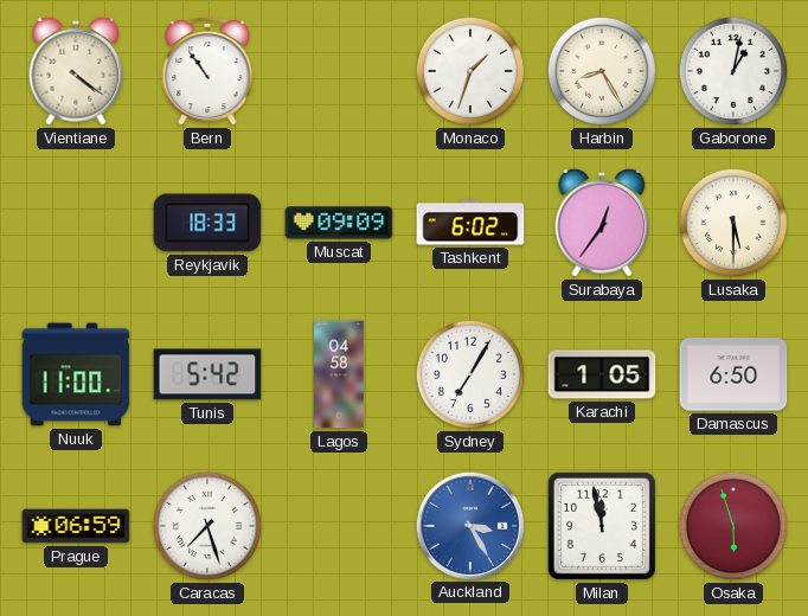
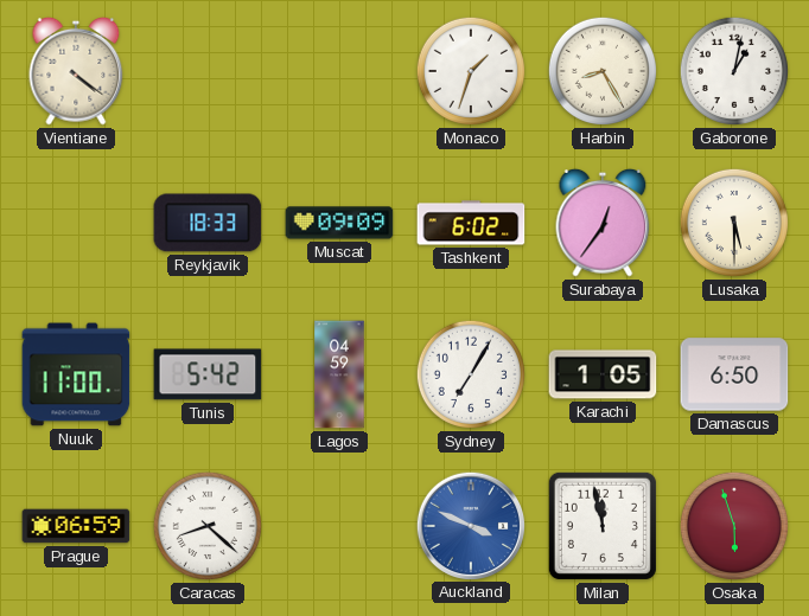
Bern: 10:54 -> none
Lagos: 04:58 -> 04:59
Caracas: 7:27 -> 8:22
Auckland: 3:25 -> 3:49
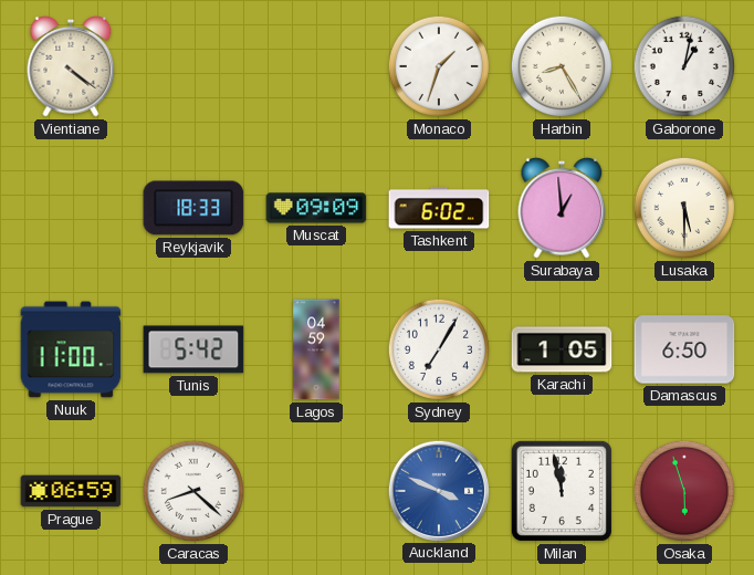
Surabaya: 12:36 -> 12:59
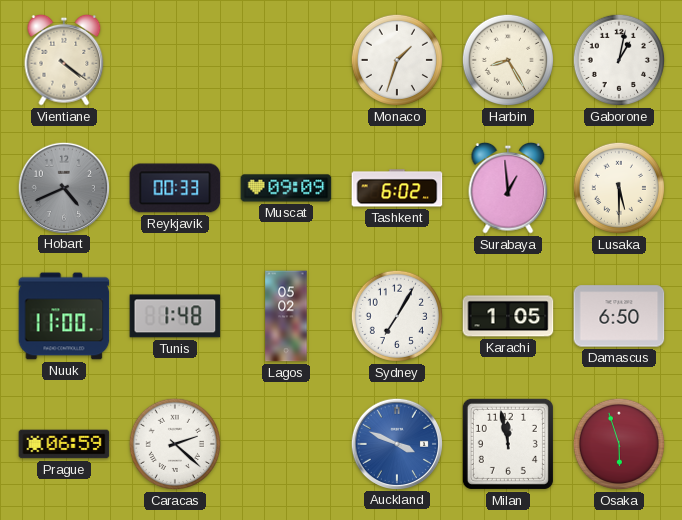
Hobart: none -> 4:41
Reykjavik: 18:33 -> 00:33
Tunis: 5:42 -> 1:48
Lagos: 04:59 -> 05:02
Caracas: 8:22 -> 2:22
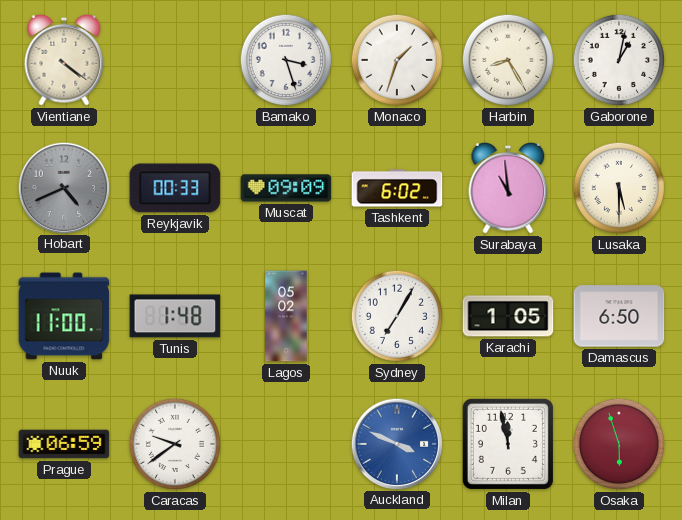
Bamako: none -> 3:27
Surabaya: 12:59 -> 10:59
Caracas: 2:22 -> 9:39
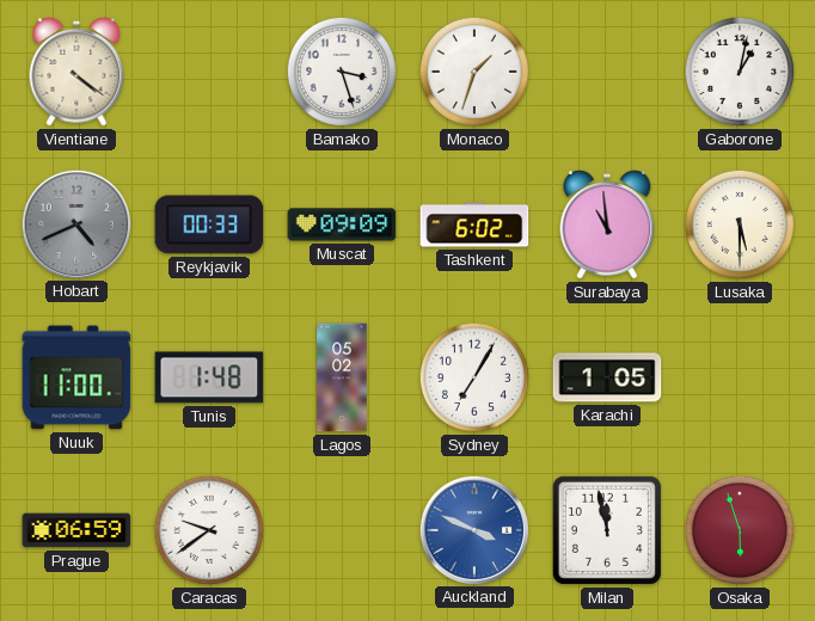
Harbin: 8:25 -> none
Damascus: 6:50 -> none
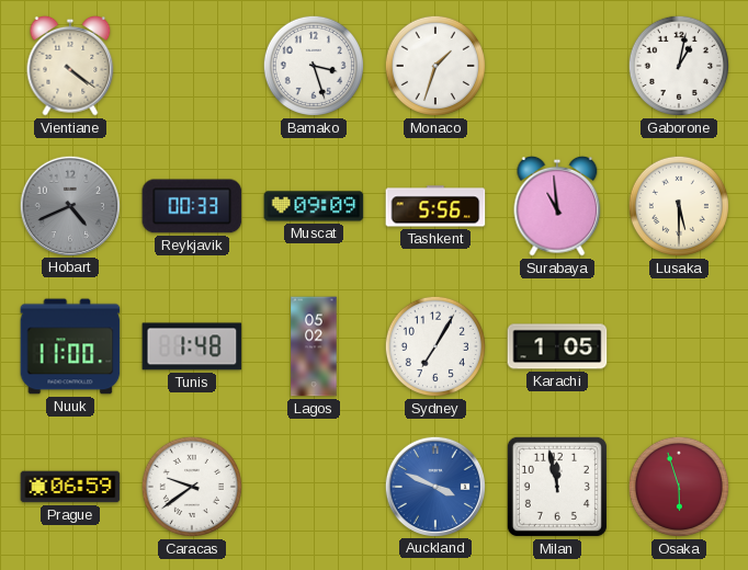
Tashkent: 6:02 -> 5:56
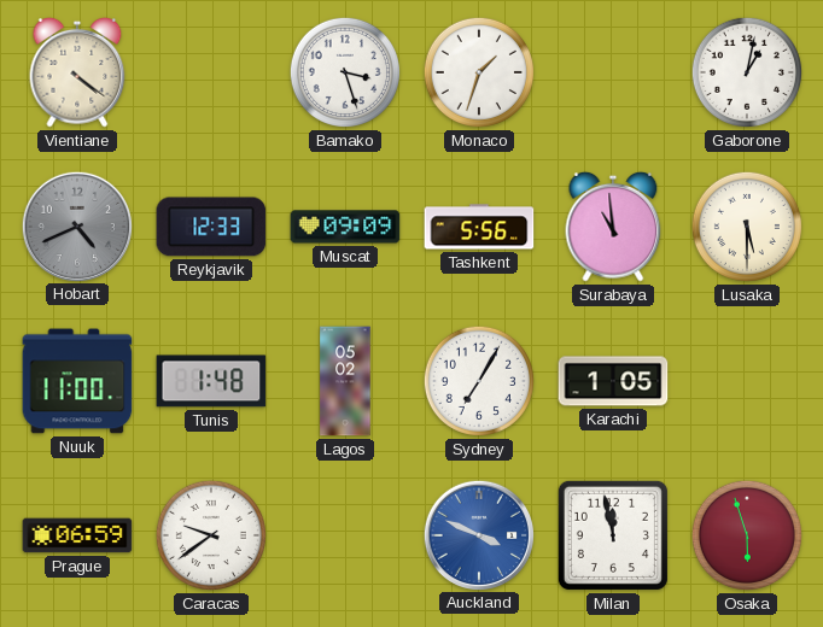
Reykjavik: 00:33 -> 12:33
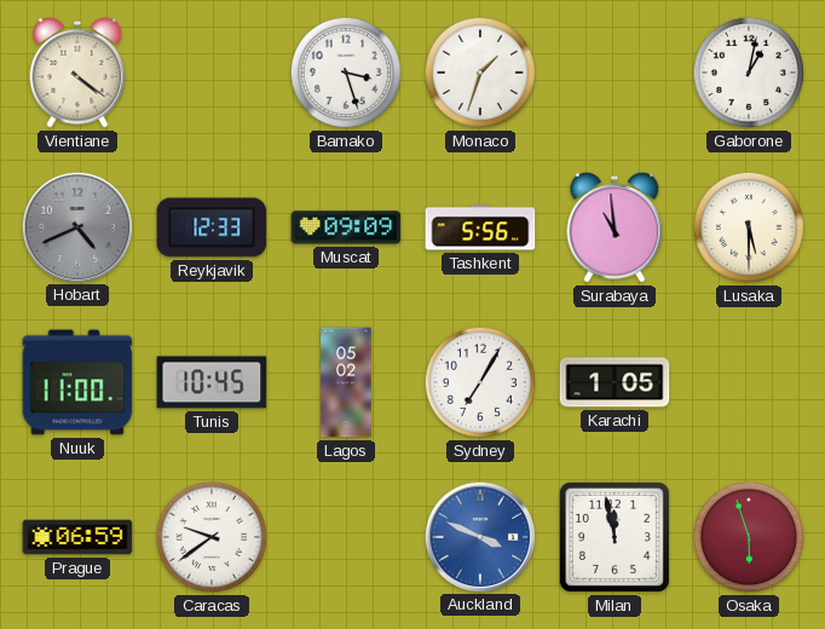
Tunis: 1:48 -> 10:45
